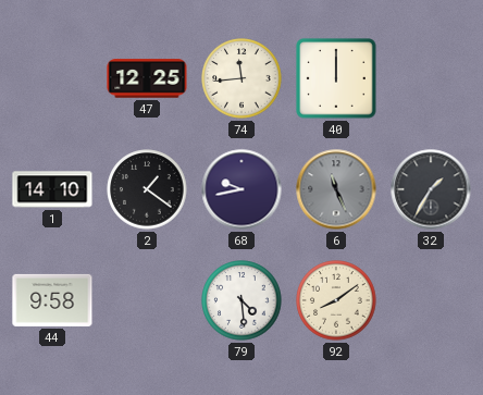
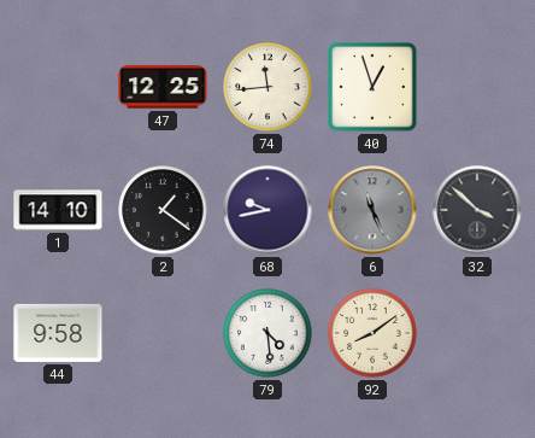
40: 12:00 -> 12:57
32: 1:35 -> 3:52
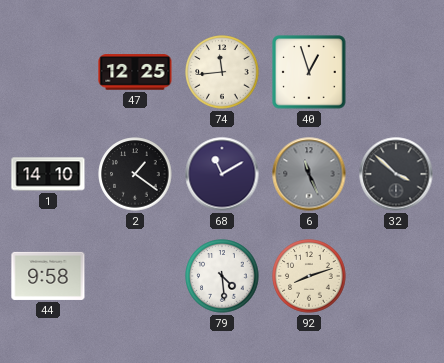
68: 9:43 -> 11:10
92: 8:09 -> 8:12
